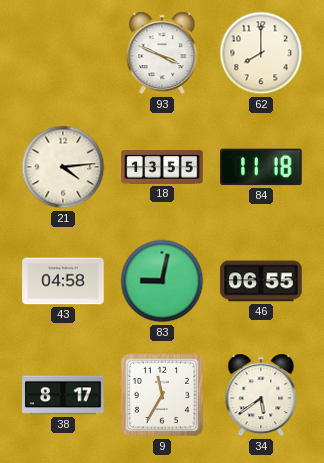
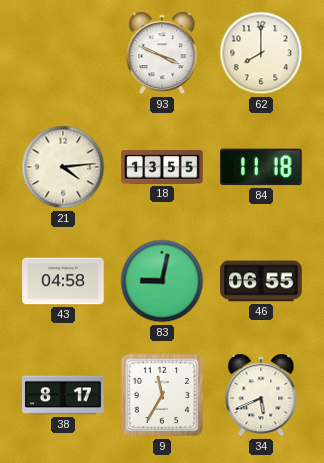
34: 5:39 -> 5:41
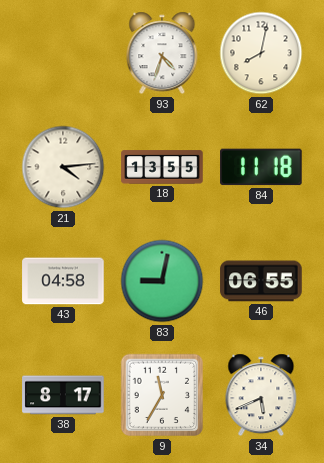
93: 3:49 -> 4:33
62: 8:00 -> 8:02
